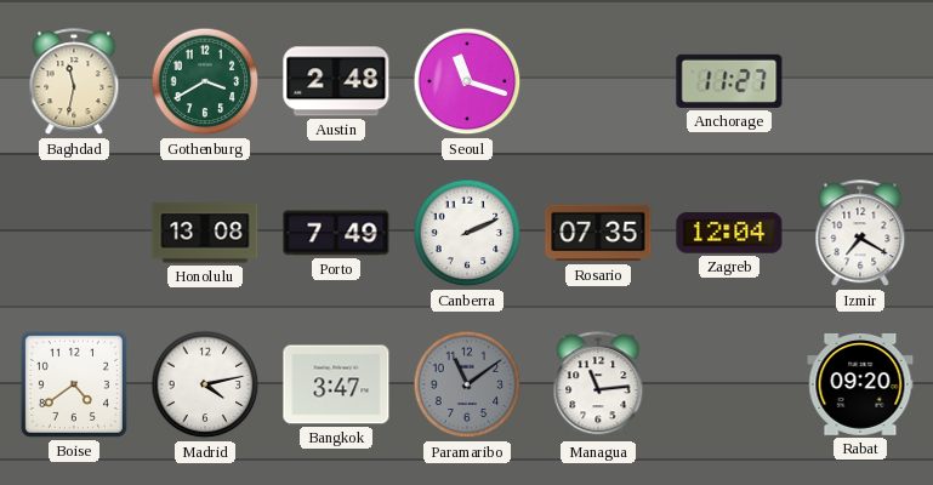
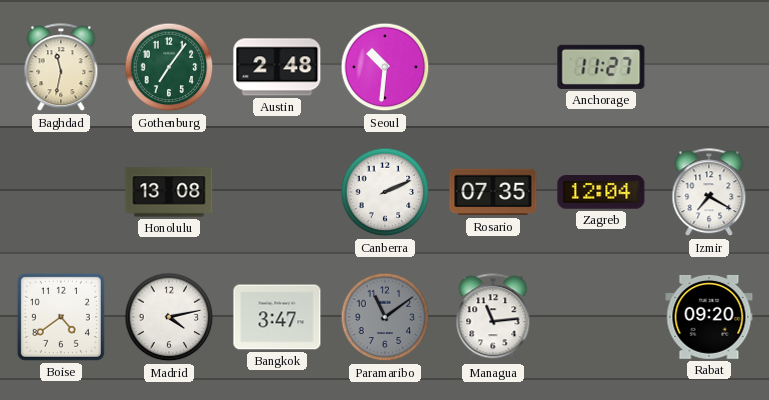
Gothenburg: 3:40 -> 7:06
Seoul: 11:18 -> 10:31
Porto: 7:49 -> none
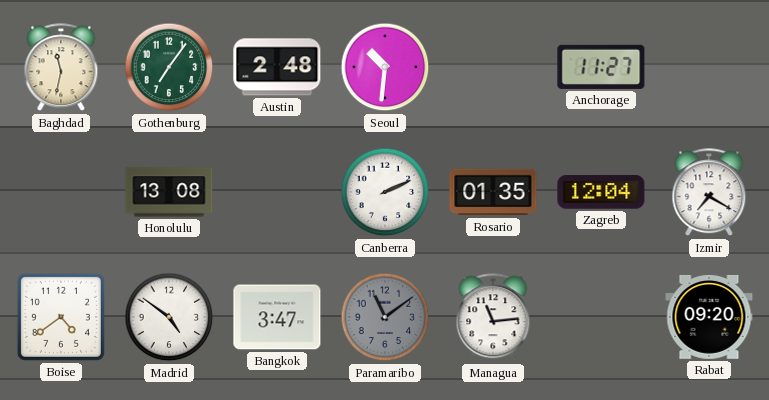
Rosario: 07:35 -> 01:35
Madrid: 4:13 -> 4:51
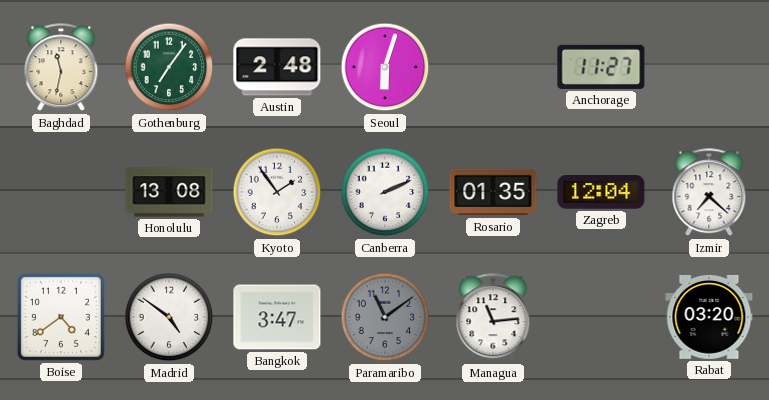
Seoul: 10:31 -> 6:03
Kyoto: none -> 1:54
Izmir: 7:20 -> 7:22
Rabat: 09:20 -> 03:20
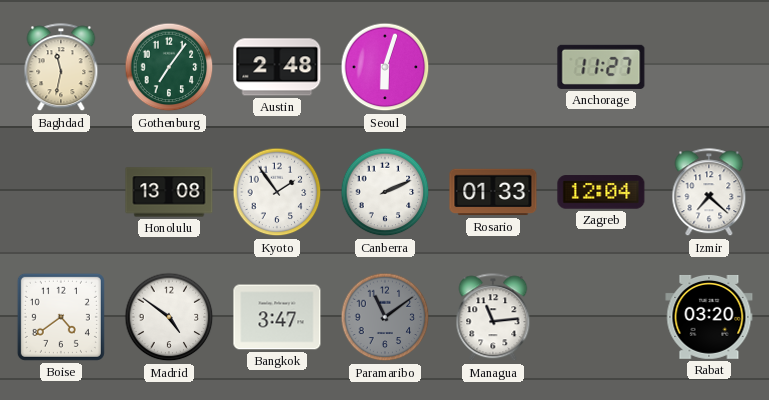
Rosario: 01:35 -> 01:33
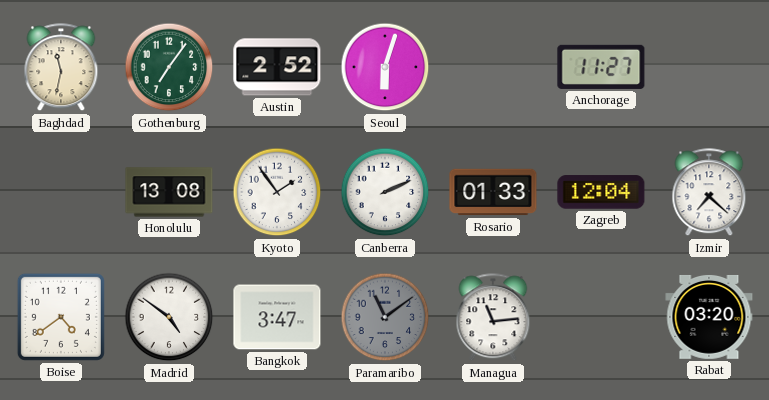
Austin: 2:48 -> 2:52
